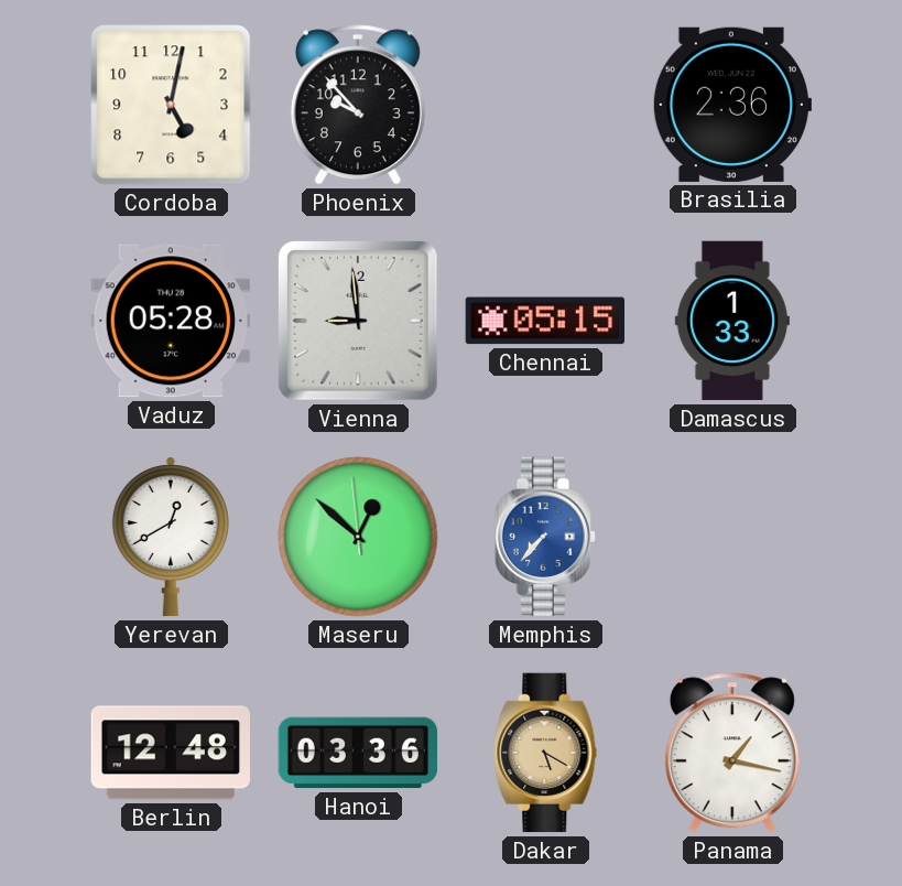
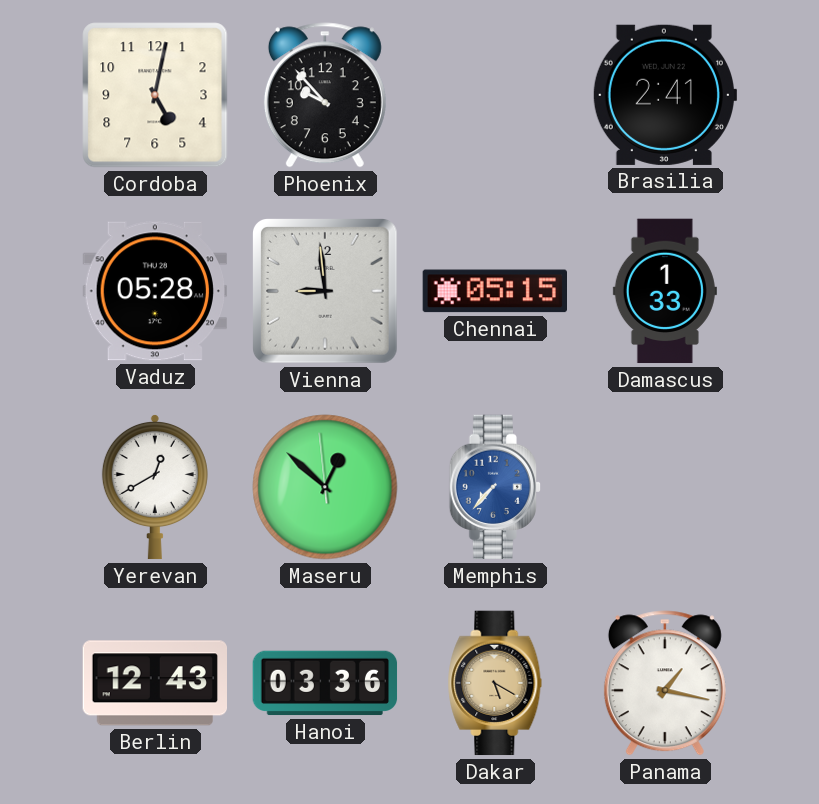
Brasilia: 2:36 -> 2:41
Berlin: 12:48 -> 12:43
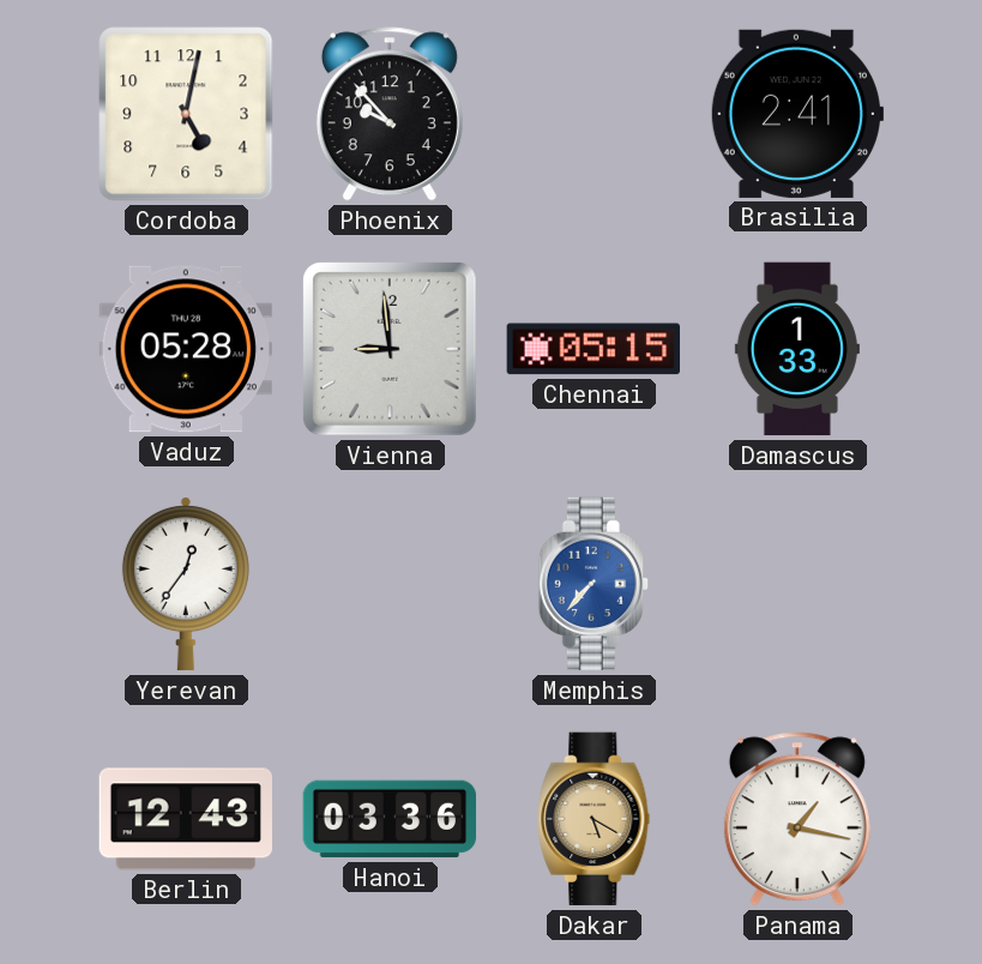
Yerevan: 12:40 -> 12:36
Maseru: 12:51 -> none
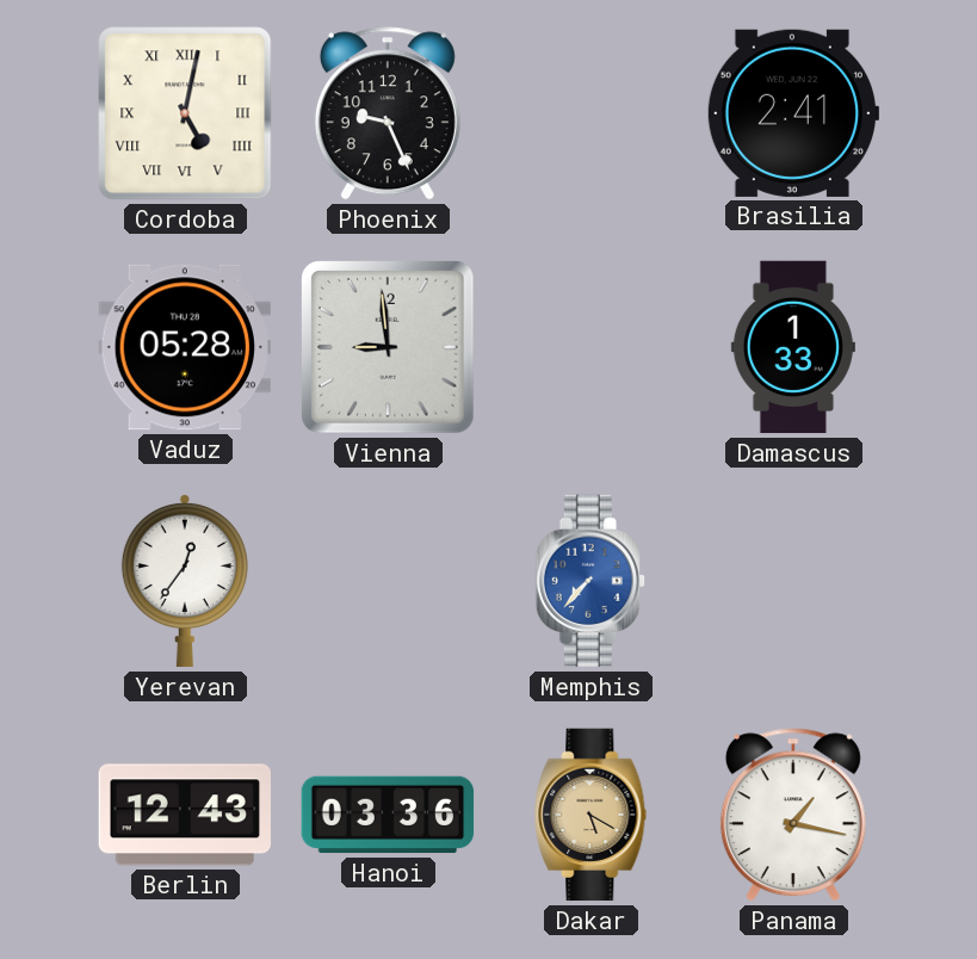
Cordoba numerals: Arabic -> Roman
Phoenix: 9:53 -> 9:26
Chennai: 05:15 -> none
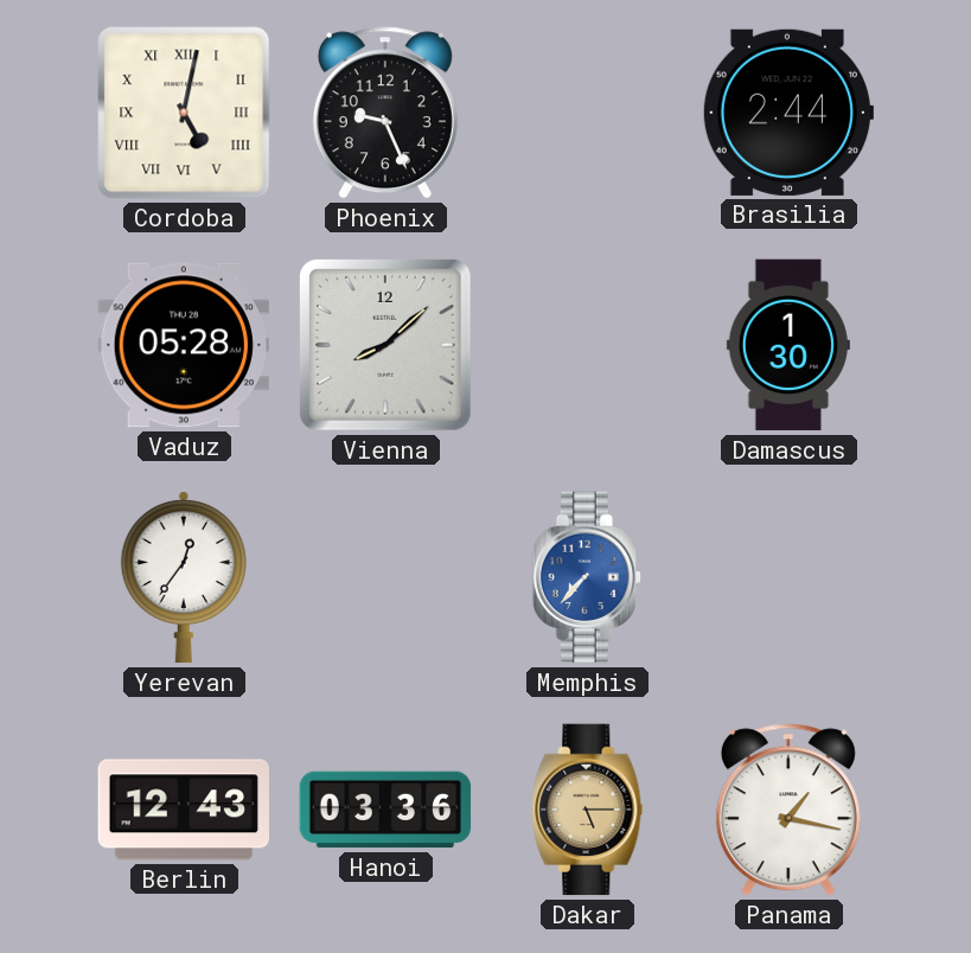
Brasilia: 2:41 -> 2:44
Vienna: 8:59 -> 8:08
Damascus: 1:33 -> 1:30
Dakar: 5:20 -> 5:15
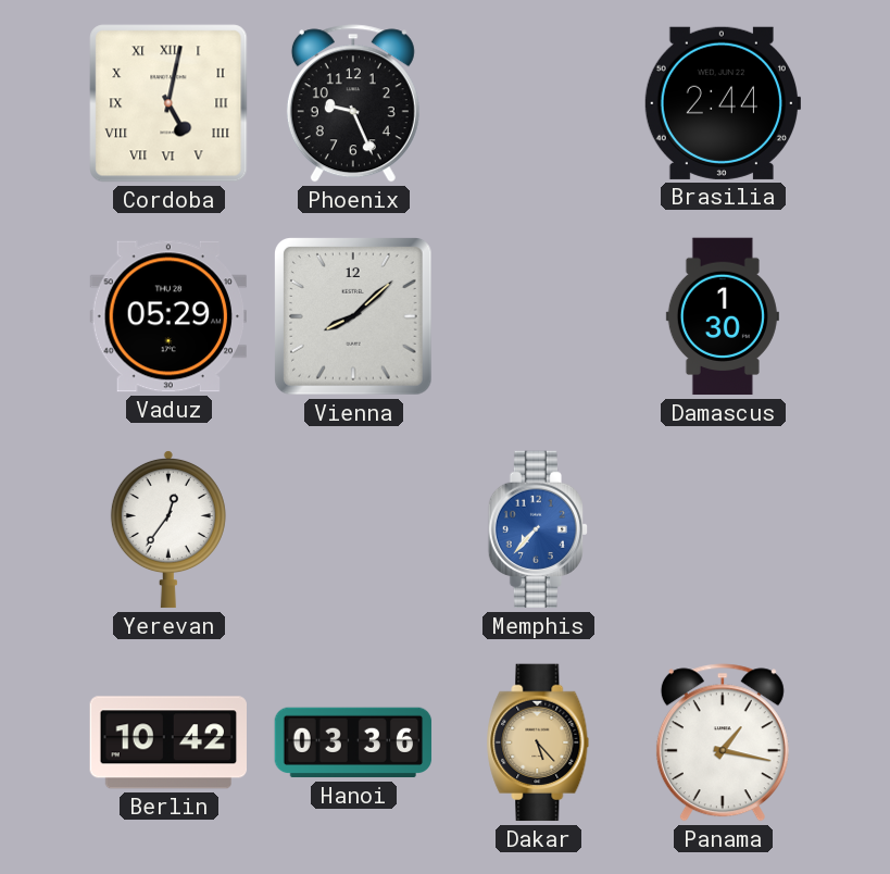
Vaduz: 05:28 -> 05:29
Berlin: 12:43 -> 10:42
Dakar: 5:15 -> 5:23
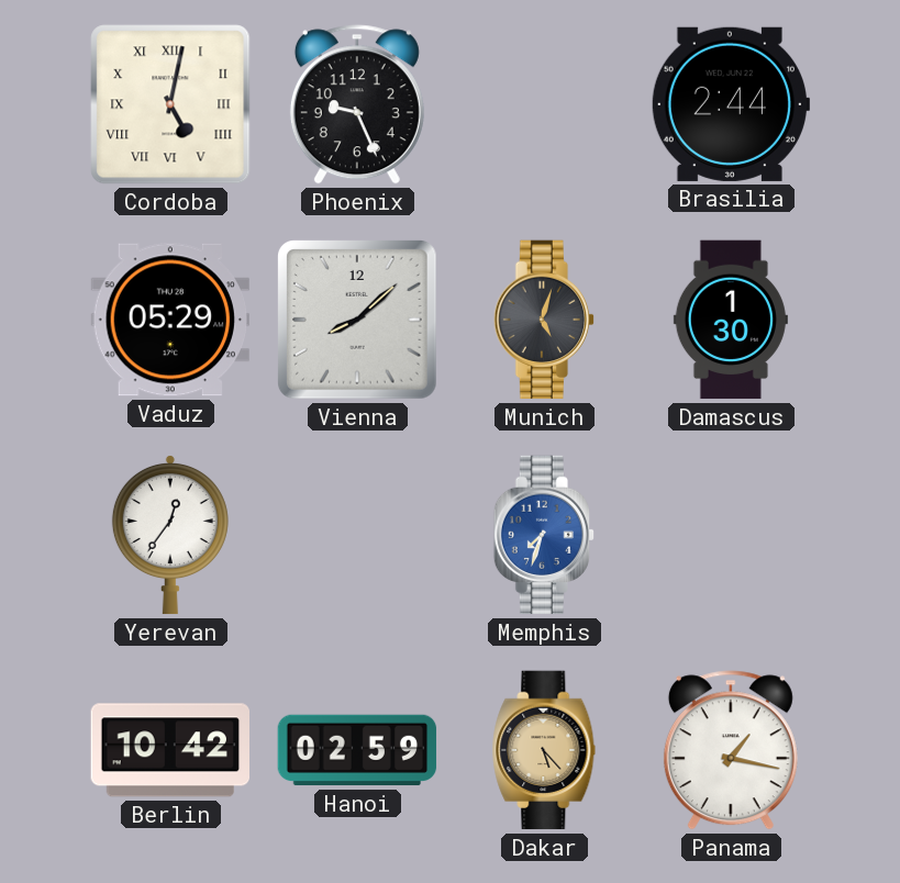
Munich: none -> 5:03
Memphis: 7:37 -> 7:33
Hanoi: 03:36 -> 02:59
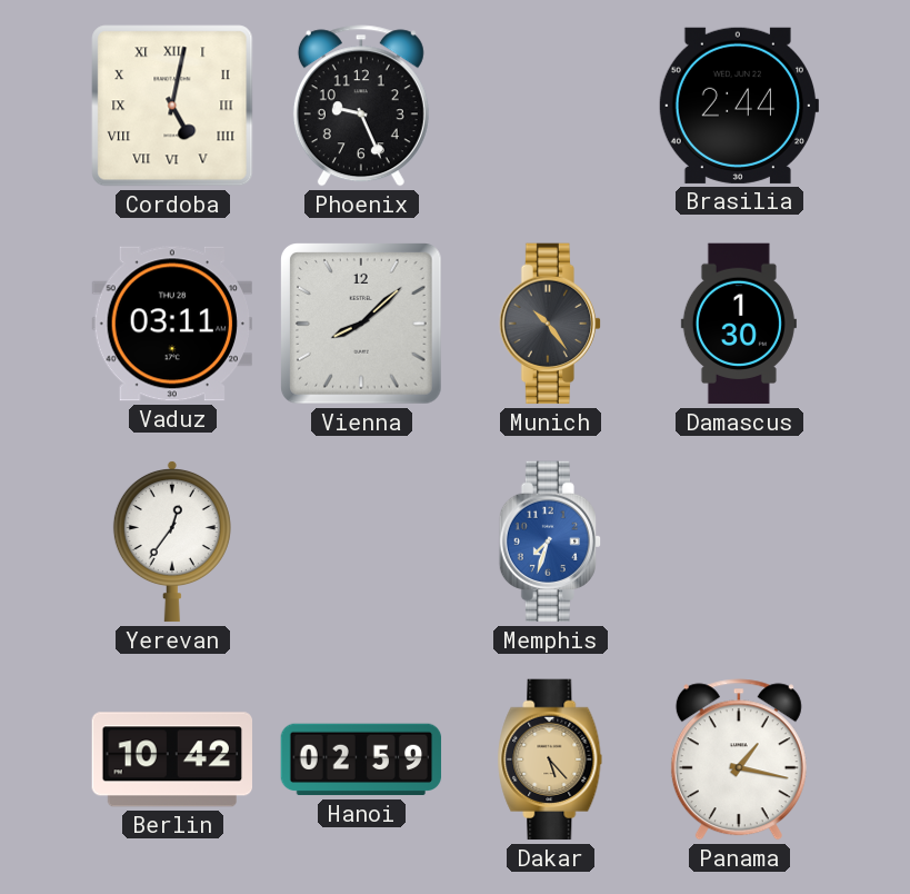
Vaduz: 05:29 -> 03:11
Munich: 5:03 -> 10:24
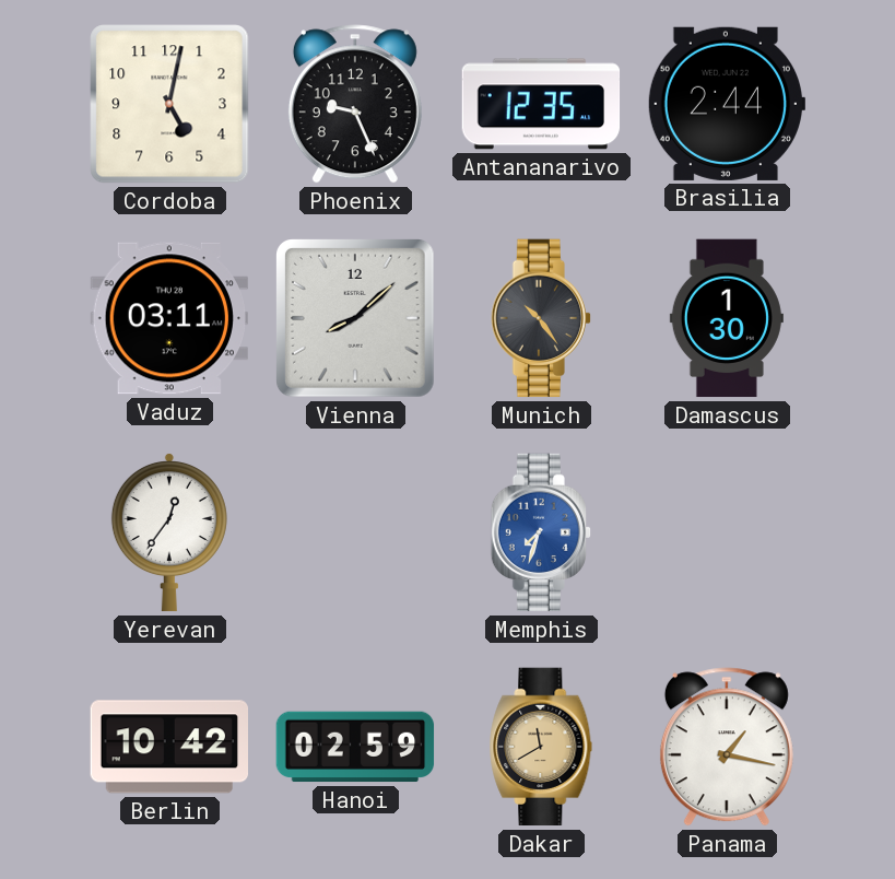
Cordoba numerals: Roman -> Arabic
Antananarivo: none -> 12:35
Dakar: 5:23 -> 11:40
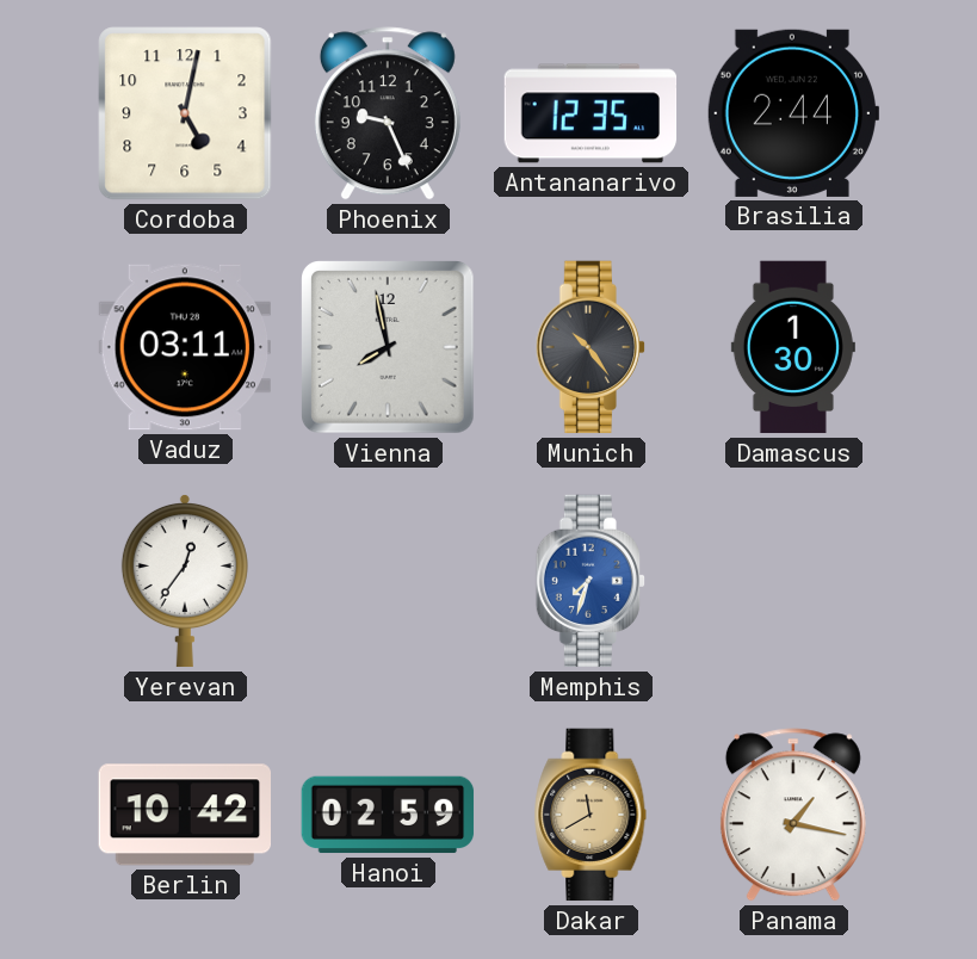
Vienna: 8:08 -> 7:58
